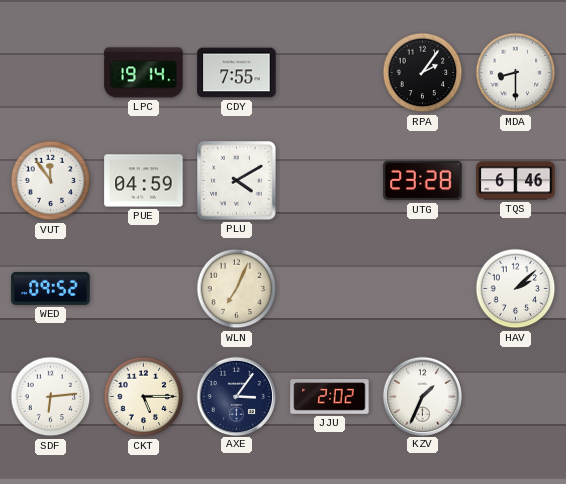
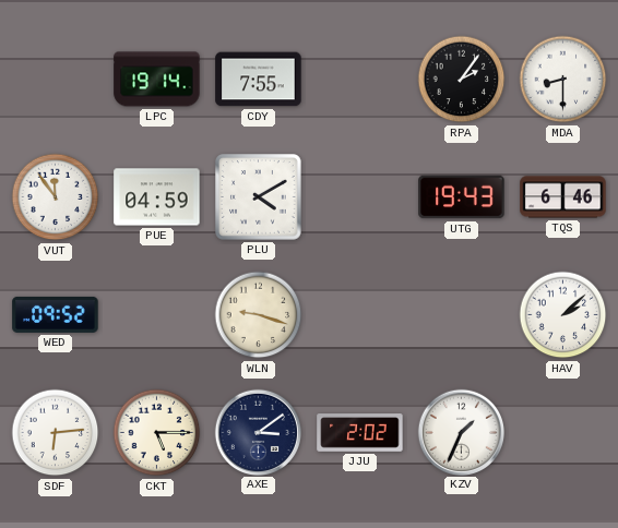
UTG: 23:28 -> 19:43
WLN: 7:04 -> 9:18
AXE: 3:06 -> 3:09
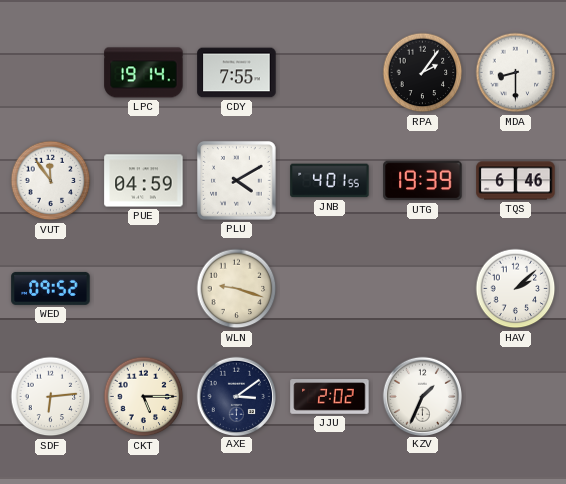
JNB: none -> 4:01
UTG: 19:43 -> 19:39
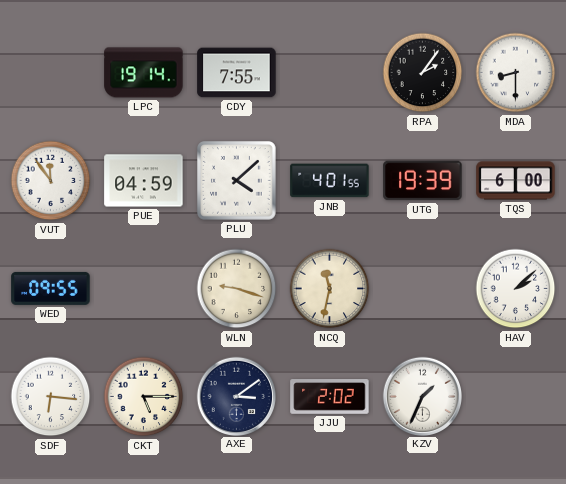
PLU: 4:10 -> 4:08
TQS: 6:46 -> 6:00
WED: 09:52 -> 09:55
NCQ: none -> 11:32
SDF: 6:14 -> 6:16
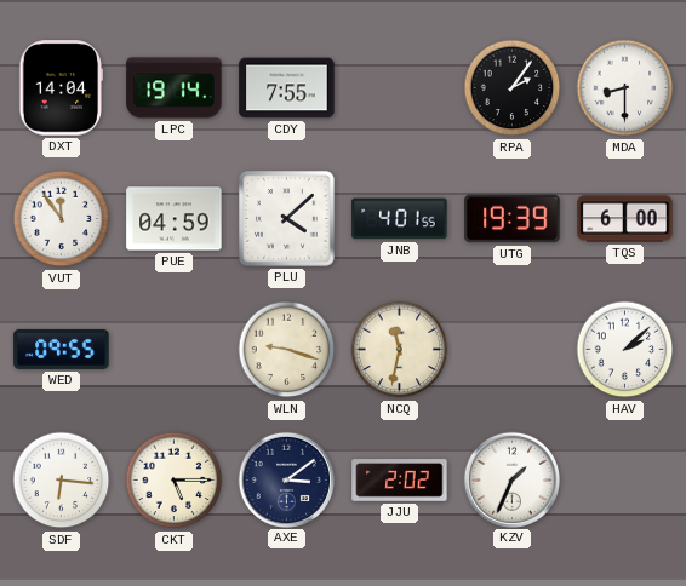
DXT: none -> 14:04
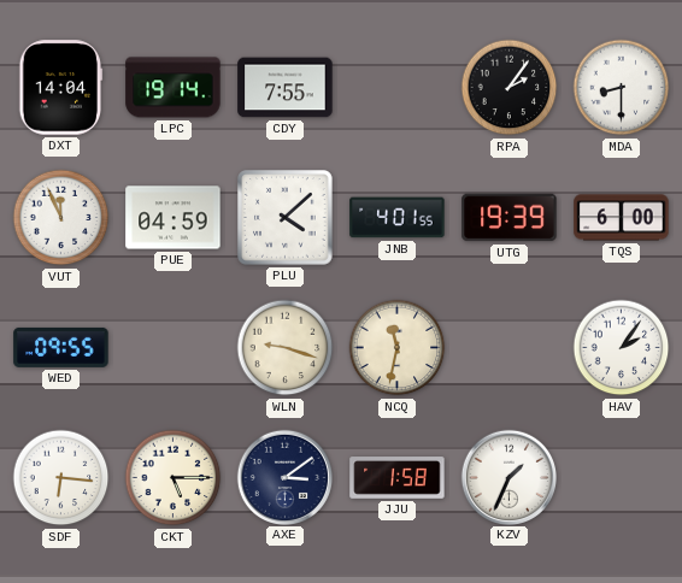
VUT: 11:54 -> 11:56
HAV: 2:08 -> 2:06
JJU: 2:02 -> 1:58
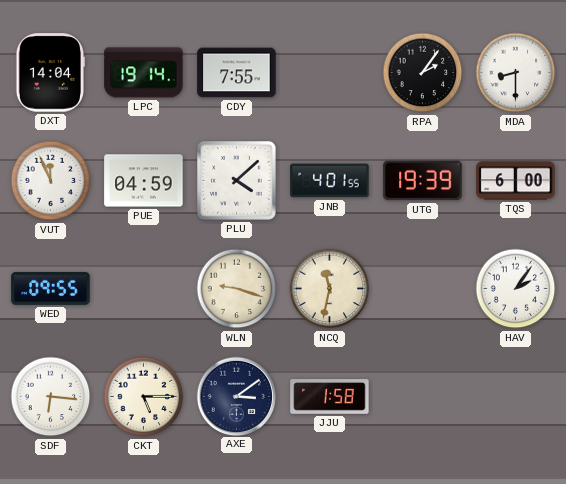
KZV: 1:34 -> none
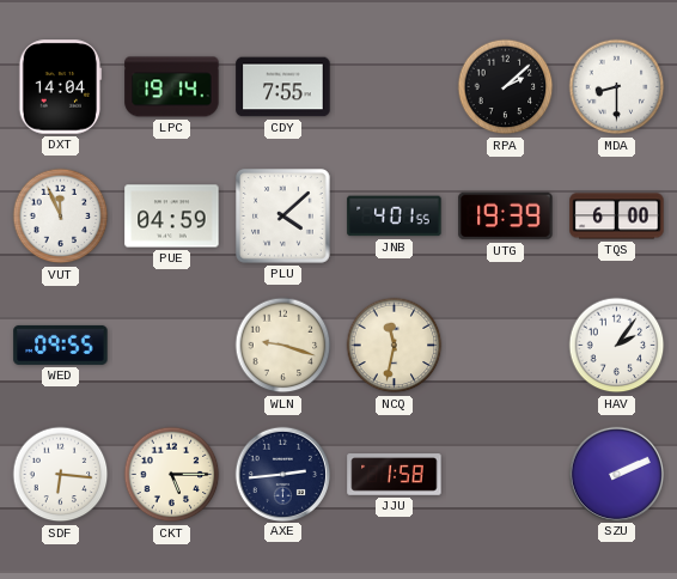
RPA: 2:06 -> 2:08
AXE: 3:09 -> 2:44
SZU: none -> 2:11
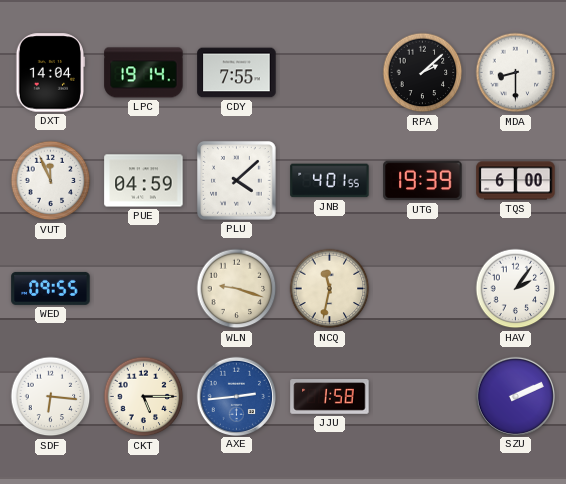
AXE dial: navy -> blue
